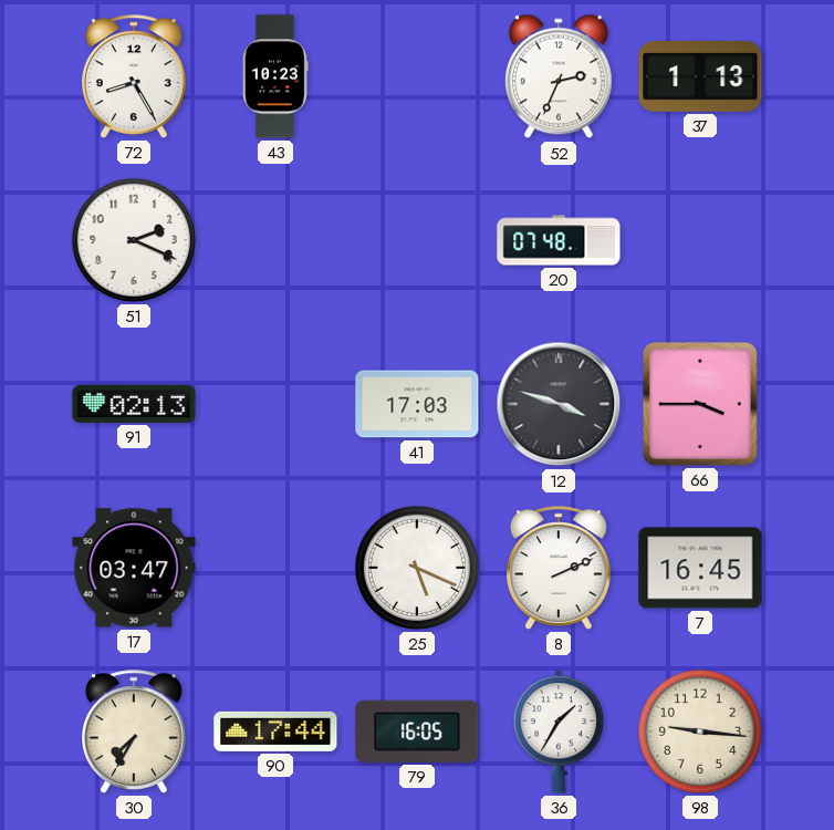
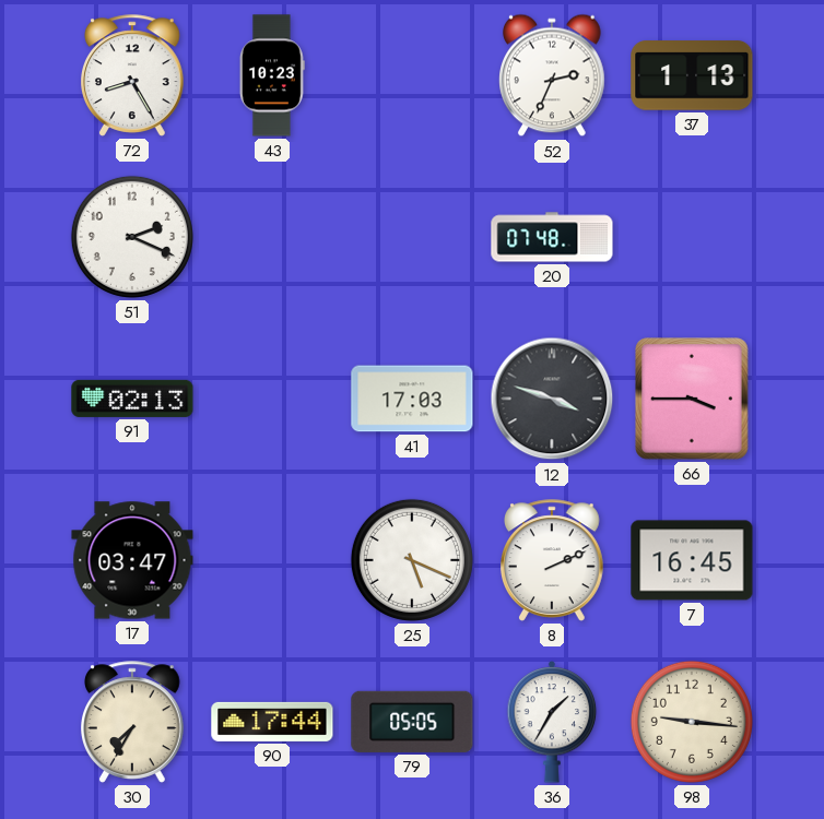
79: 16:05 -> 05:05
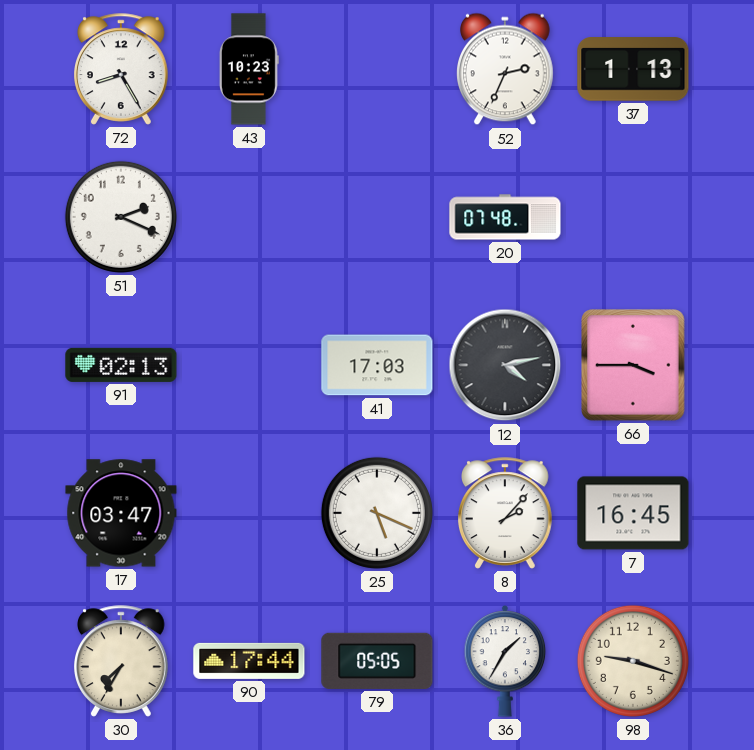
12: 3:48 -> 4:13
8: 2:11 -> 2:07
98: 9:16 -> 9:18
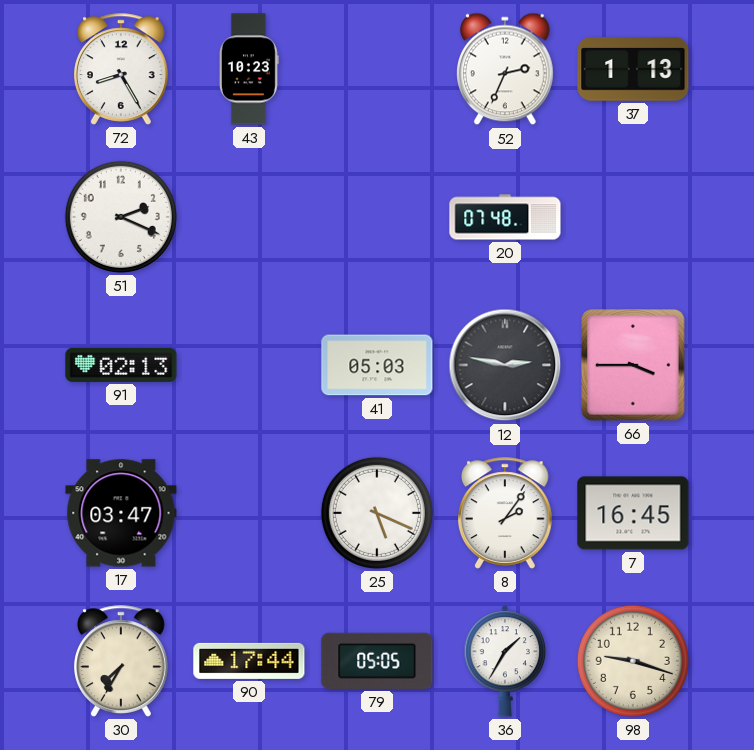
41: 17:03 -> 05:03
12: 4:13 -> 2:47
8: 2:07 -> 2:06
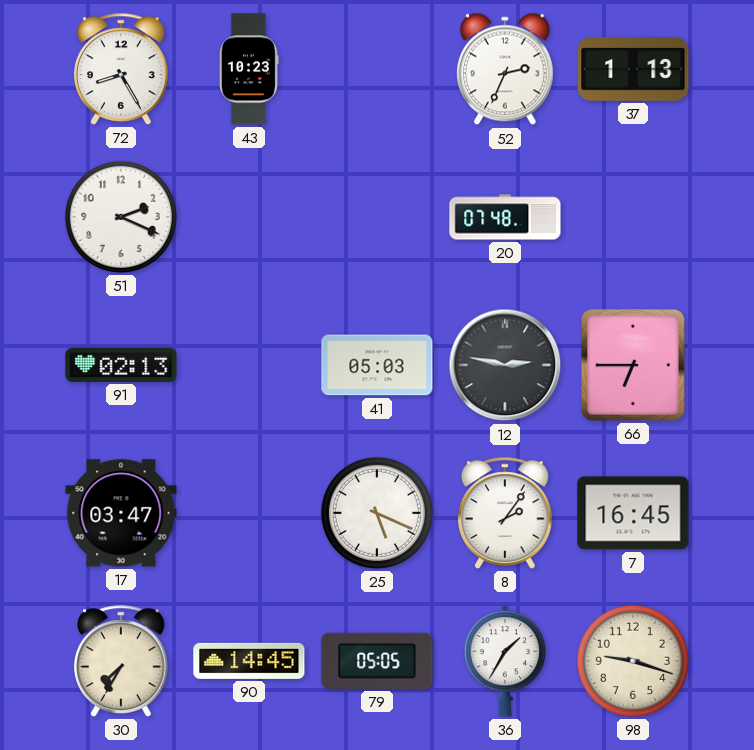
66: 3:45 -> 6:45
90: 17:44 -> 14:45
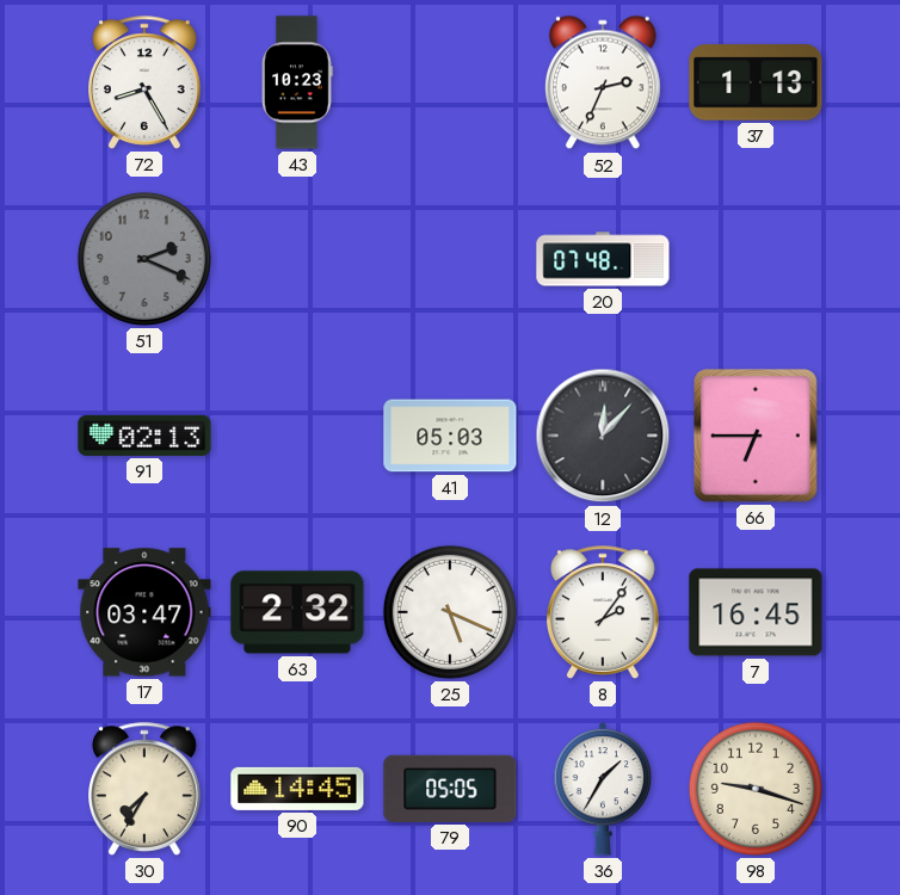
51 dial: white -> grey
12: 2:47 -> 12:07
63: none -> 2:32
